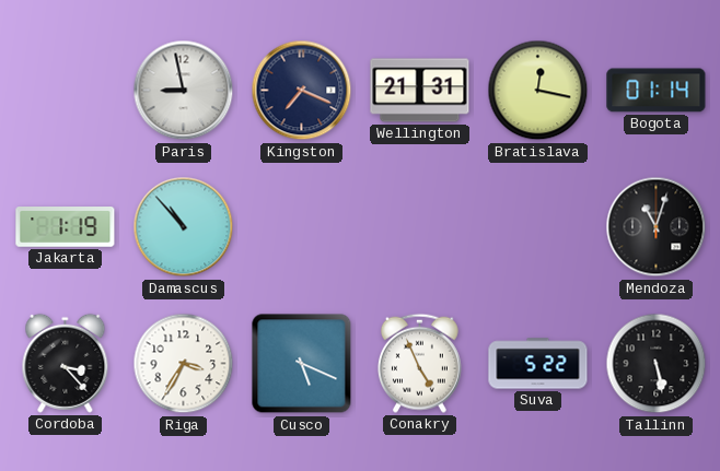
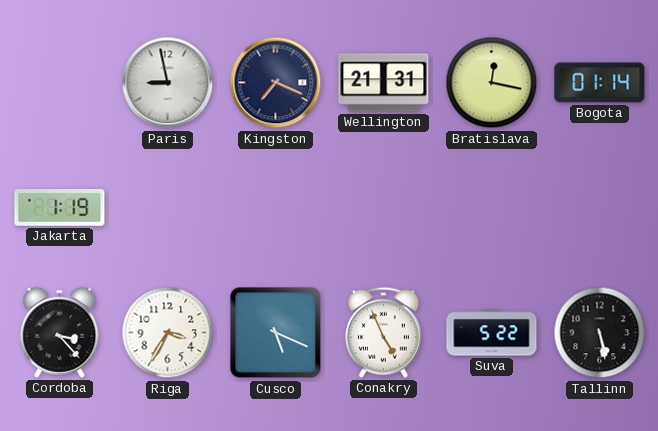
Damascus: 10:53 -> none
Mendoza: 11:03 -> none
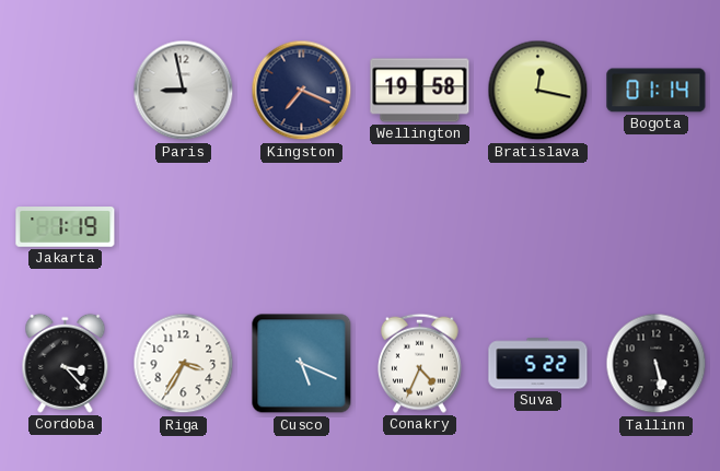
Wellington: 21:31 -> 19:58
Conakry: 4:56 -> 4:34
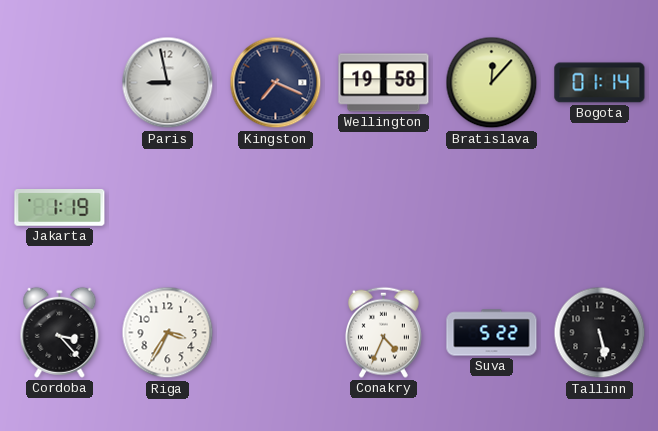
Bratislava: 12:17 -> 12:07
Cusco: 5:19 -> none
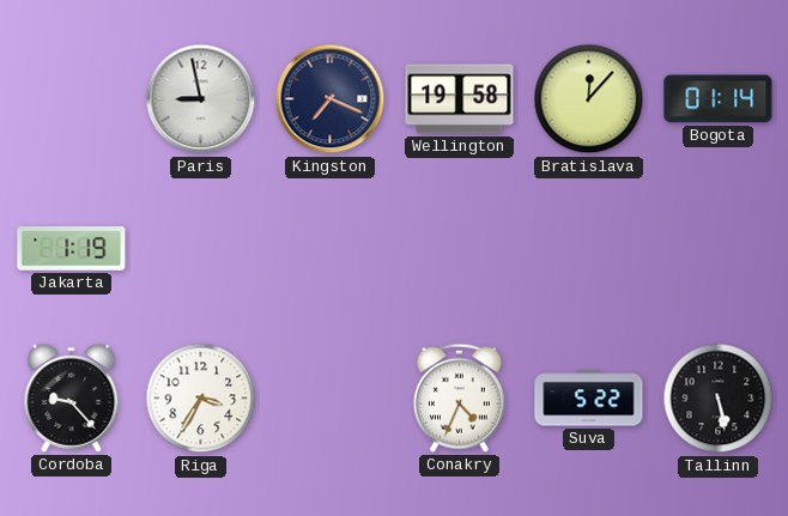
Cordoba: 3:23 -> 9:23
